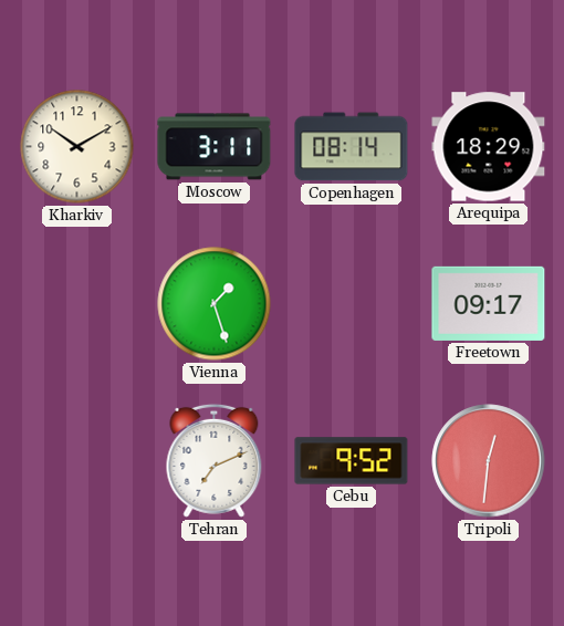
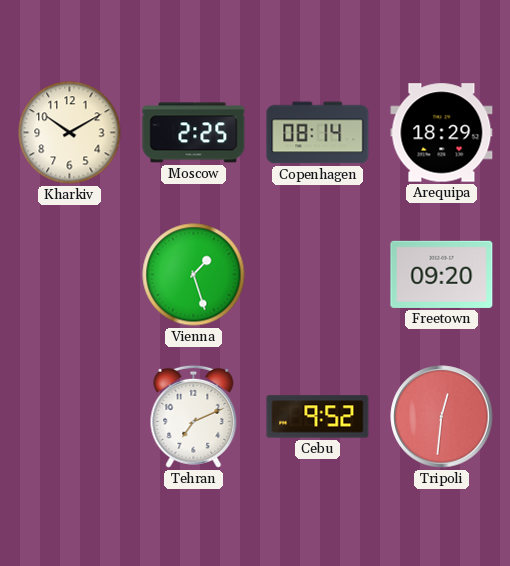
Moscow: 3:11 -> 2:25
Freetown: 09:17 -> 09:20
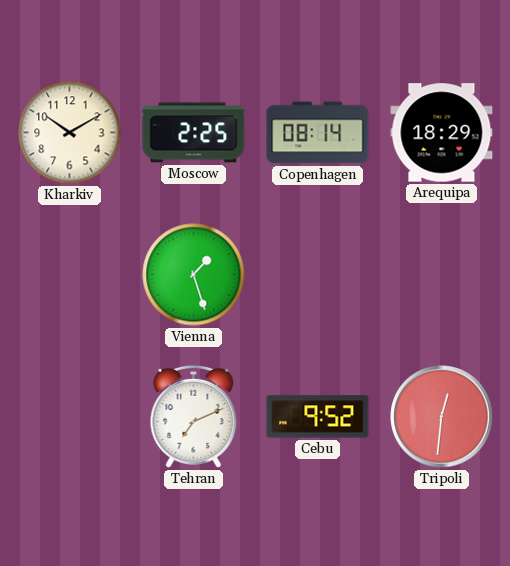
Freetown: 09:20 -> none
